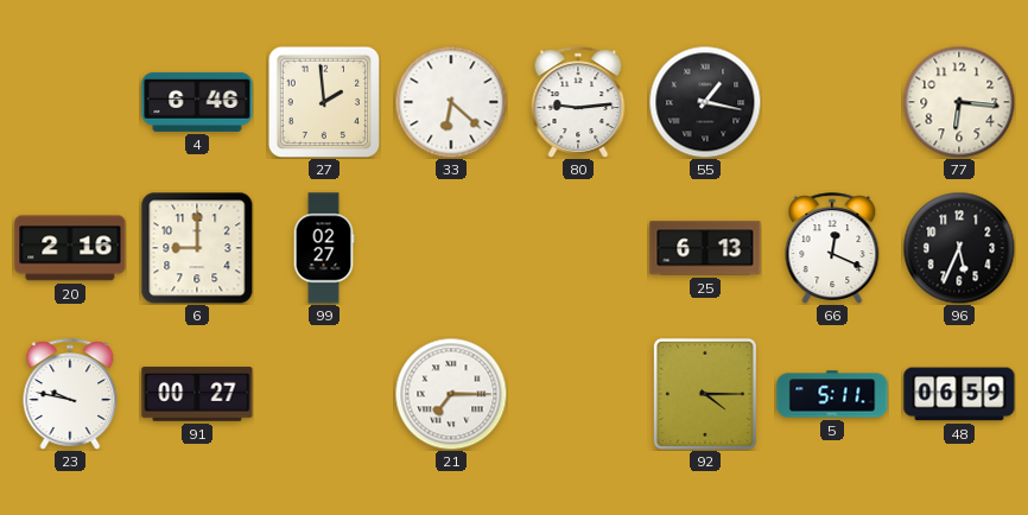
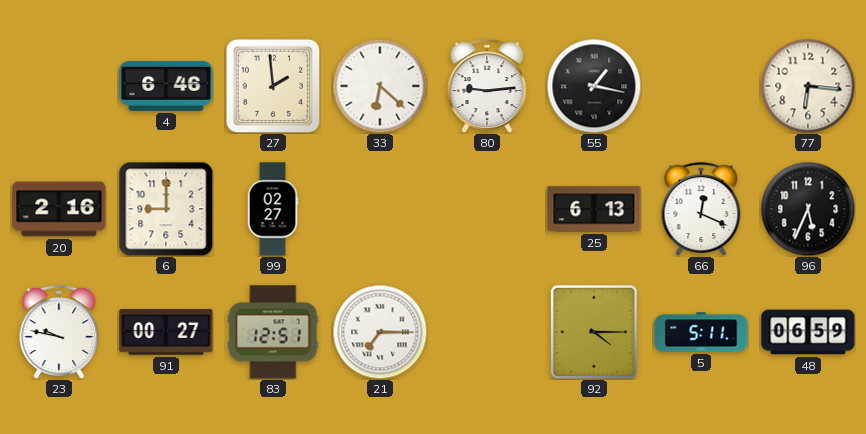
83: none -> 12:51
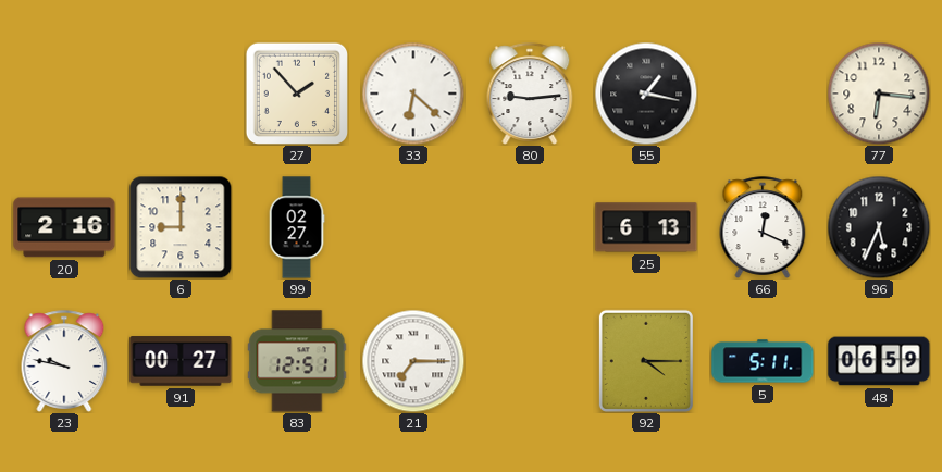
4: 6:46 -> none
27: 1:59 -> 1:53
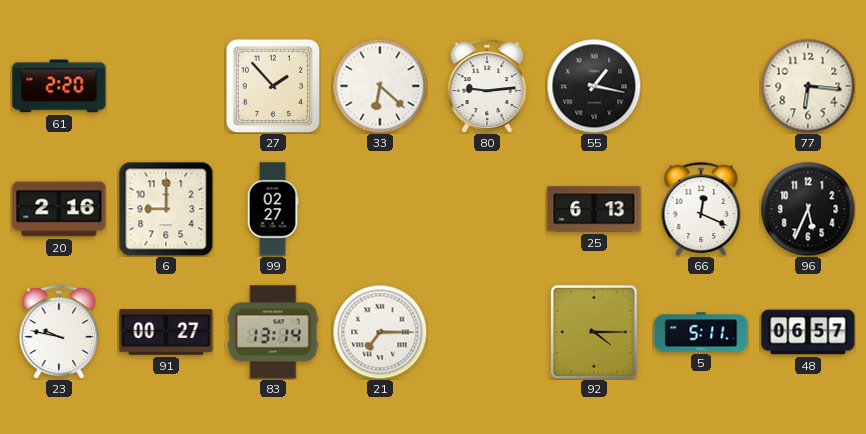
61: none -> 2:20
83: 12:51 -> 13:14
48: 06:59 -> 06:57
